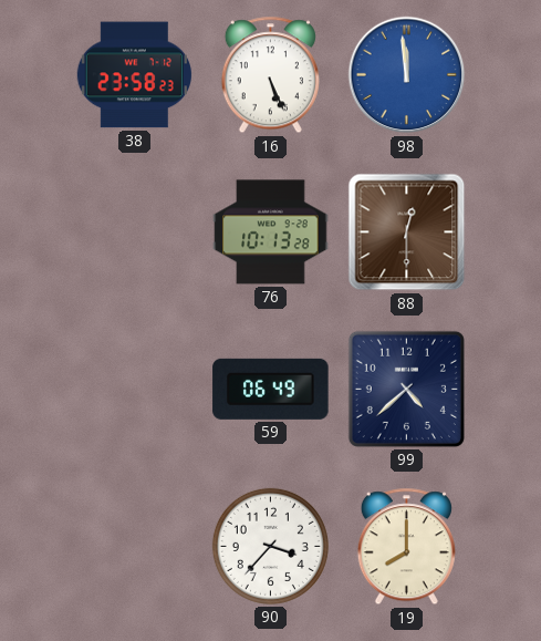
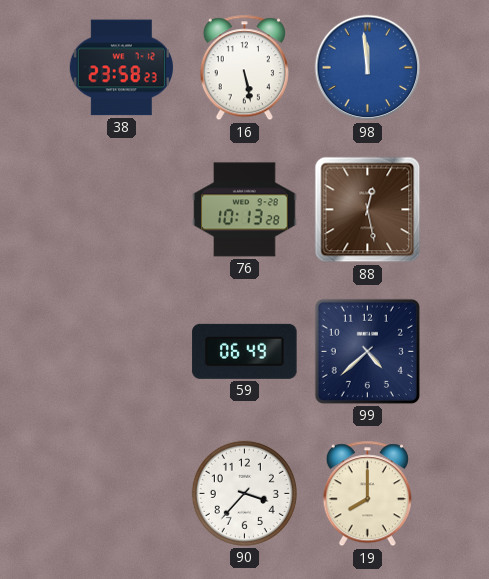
16: 5:26 -> 5:28
88: 12:30 -> 12:28
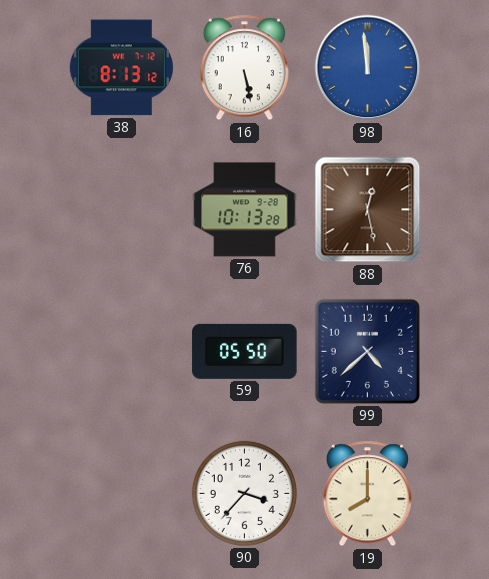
38: 23:58 -> 8:13
59: 06:49 -> 05:50
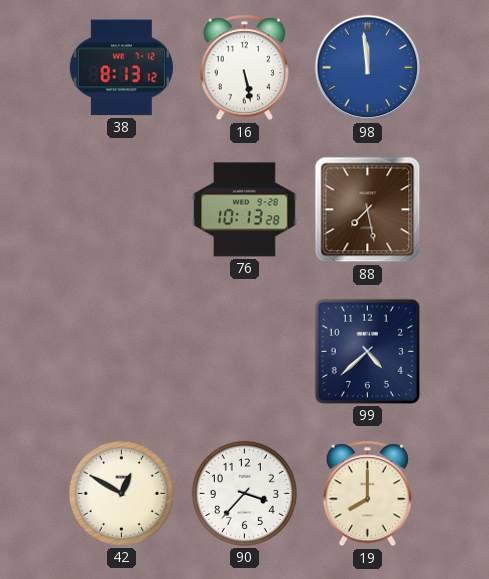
88: 12:28 -> 7:28
59: 05:50 -> none
42: none -> 12:50
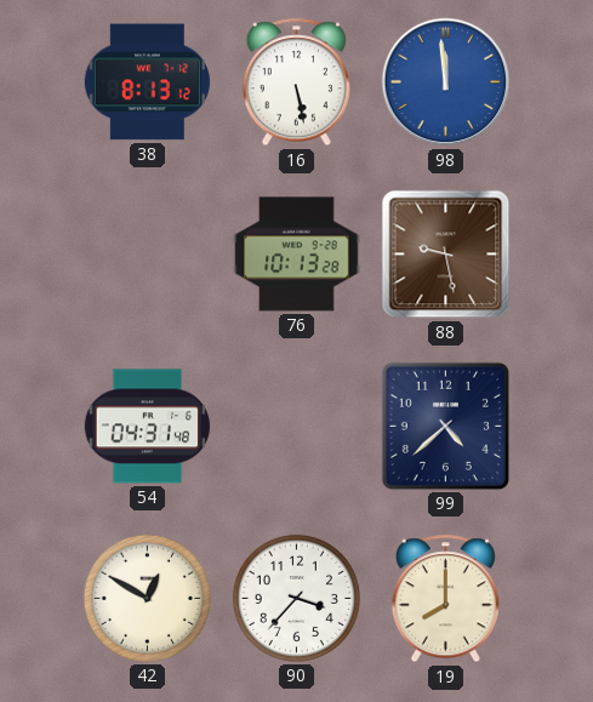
88: 7:28 -> 9:28
54: none -> 04:31
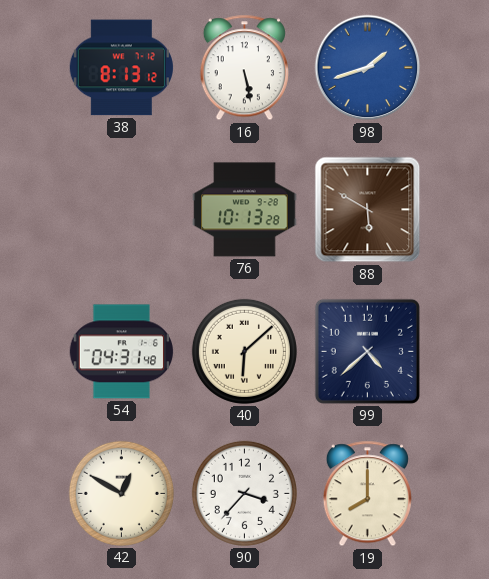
98: 11:59 -> 1:42
88: 9:28 -> 5:50
40: none -> 6:08
